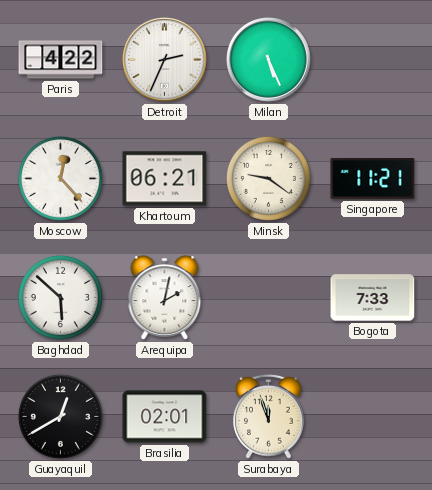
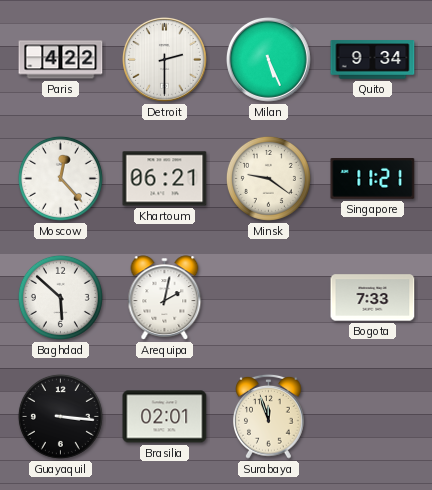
Detroit: 2:34 -> 2:30
Quito: none -> 9:34
Guayaquil: 12:40 -> 3:16
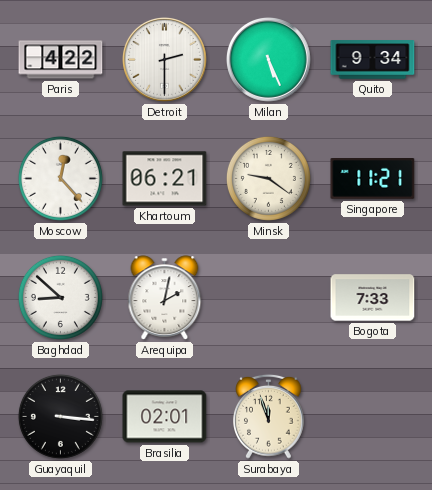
Baghdad: 5:52 -> 8:52
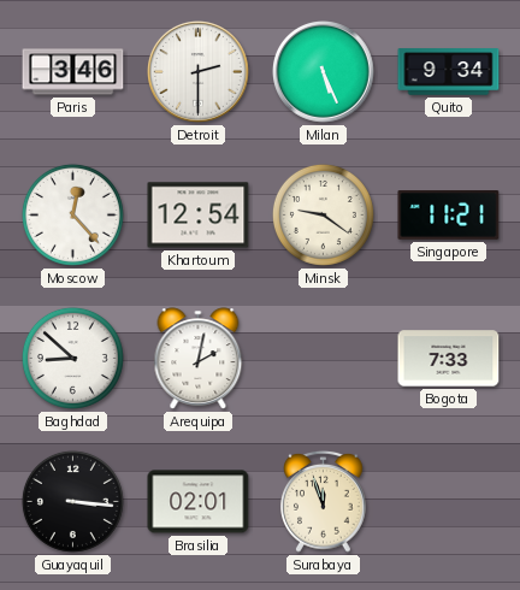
Paris: 4:22 -> 3:46
Khartoum: 06:21 -> 12:54
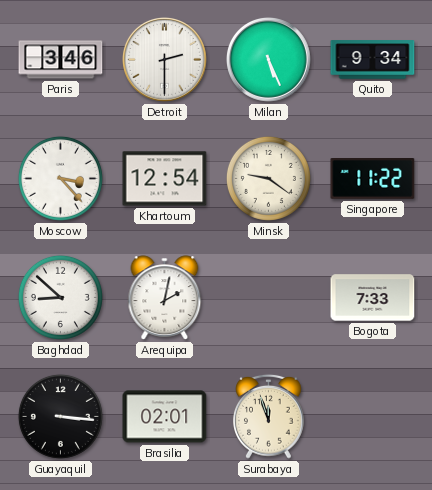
Moscow: 12:23 -> 3:23
Singapore: 11:21 -> 11:22
